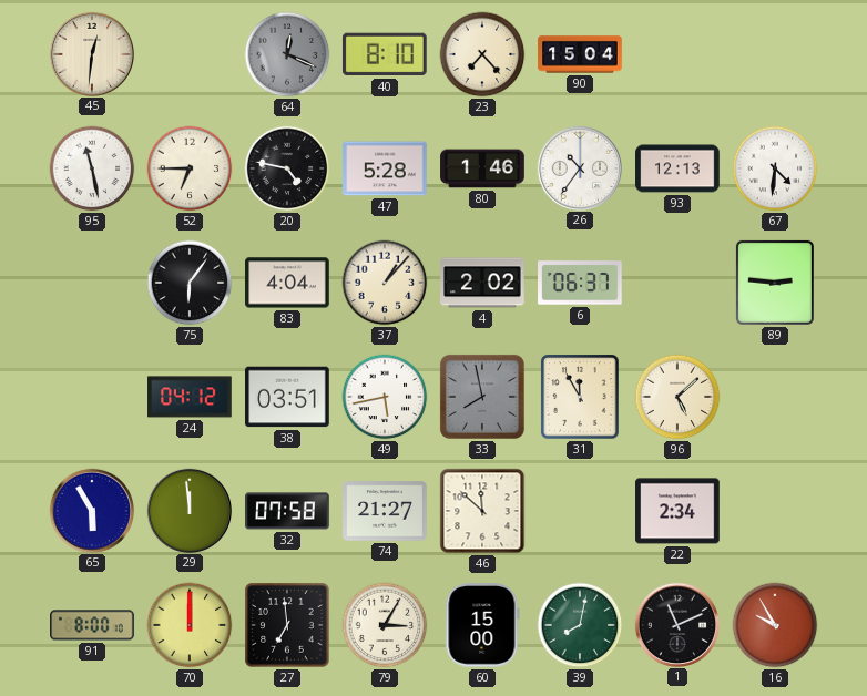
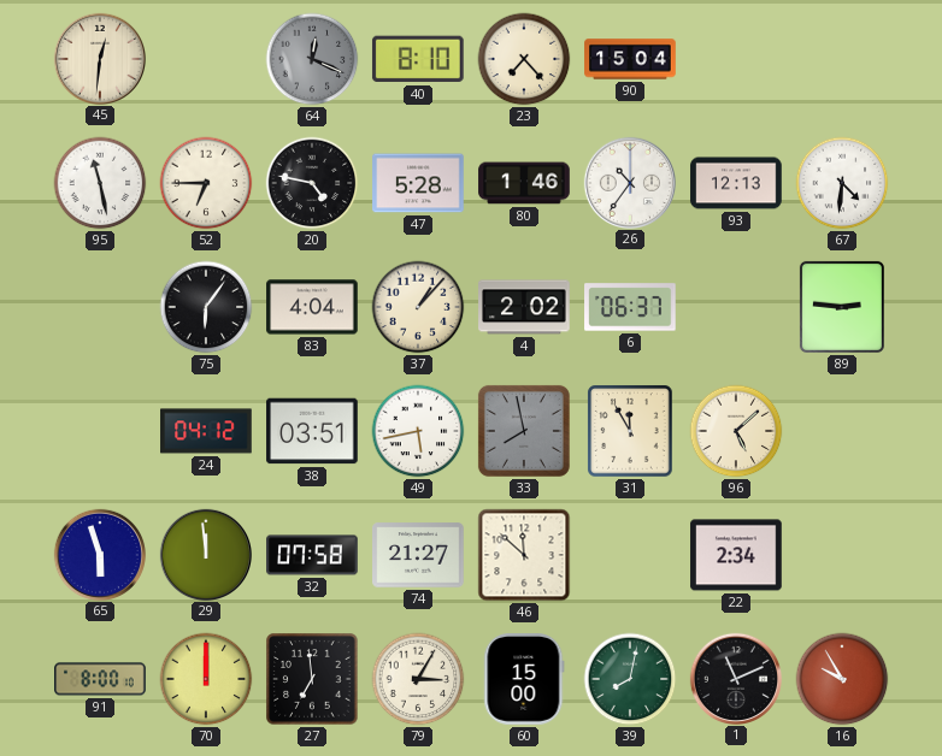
65: 5:55 -> 5:57
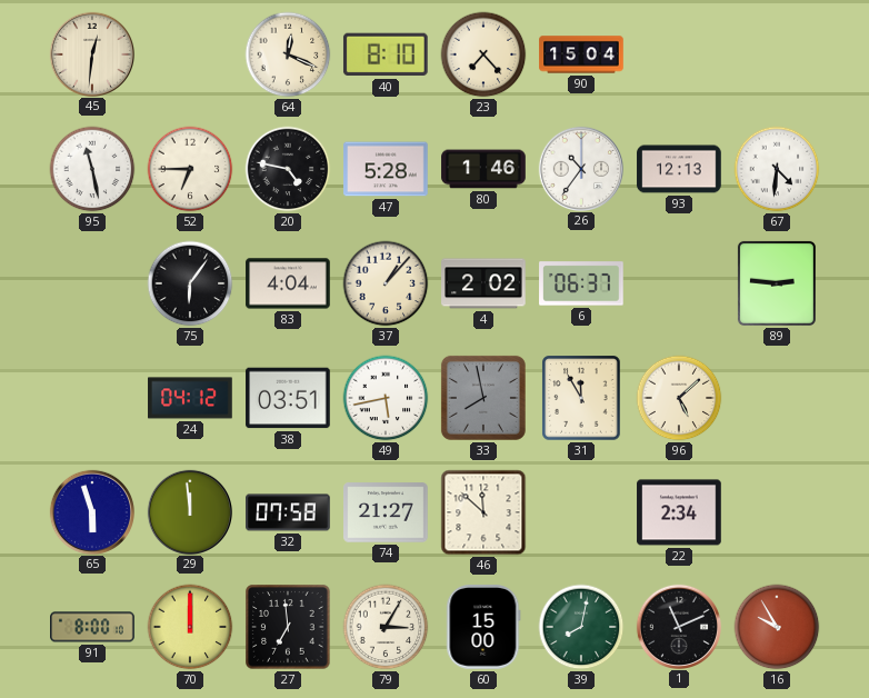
64 dial: grey -> cream
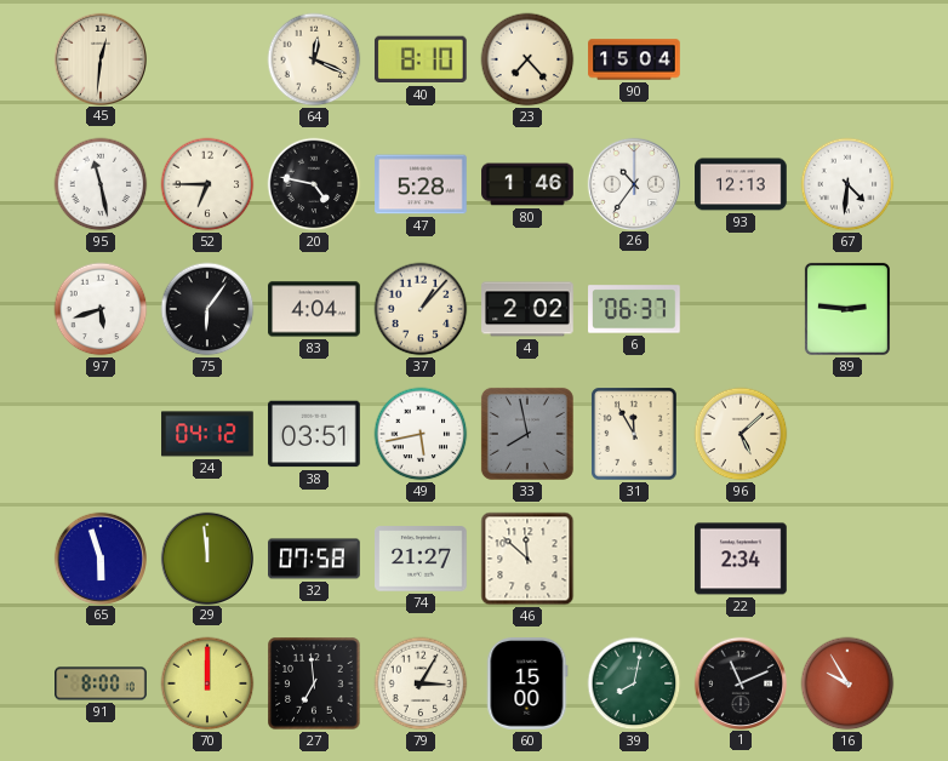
97: none -> 5:42
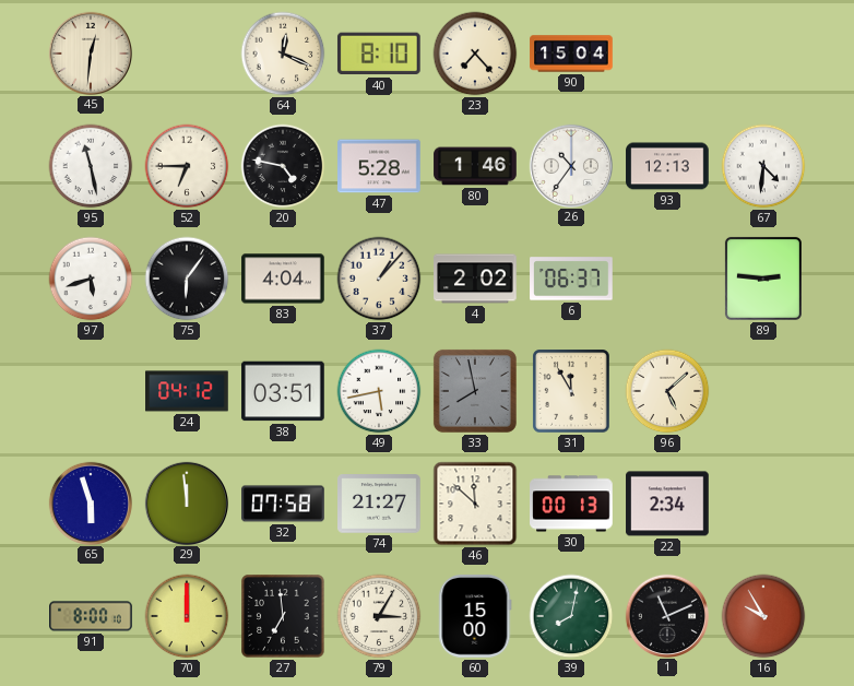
30: none -> 00:13
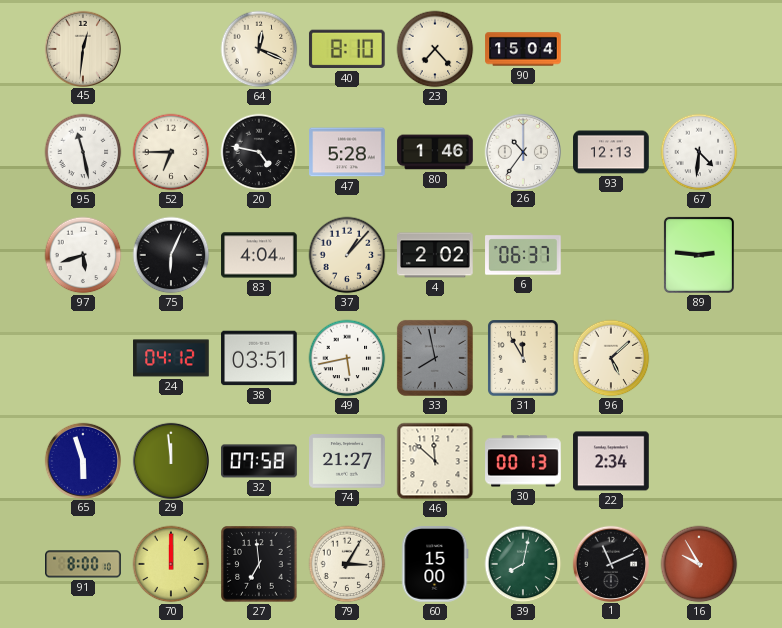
75: 6:06 -> 6:04
